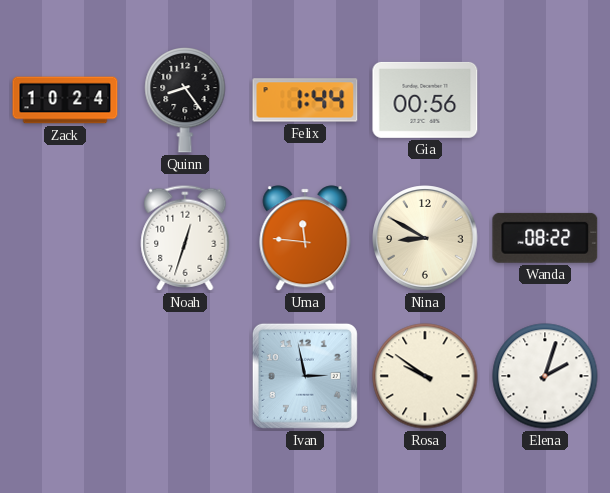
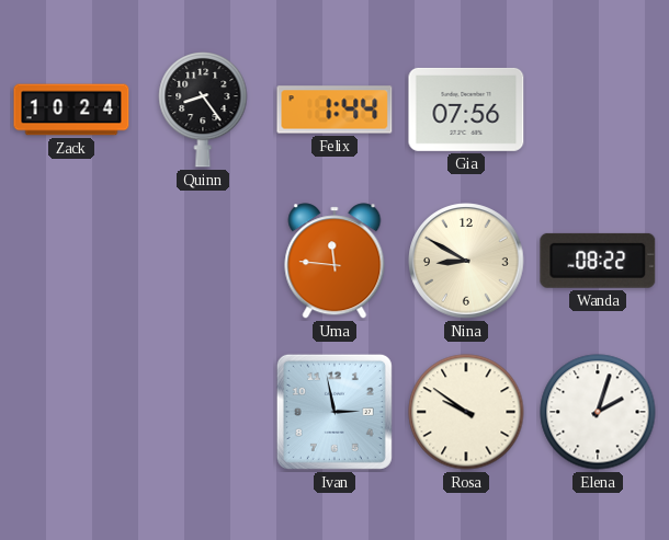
Gia: 00:56 -> 07:56
Noah: 12:33 -> none
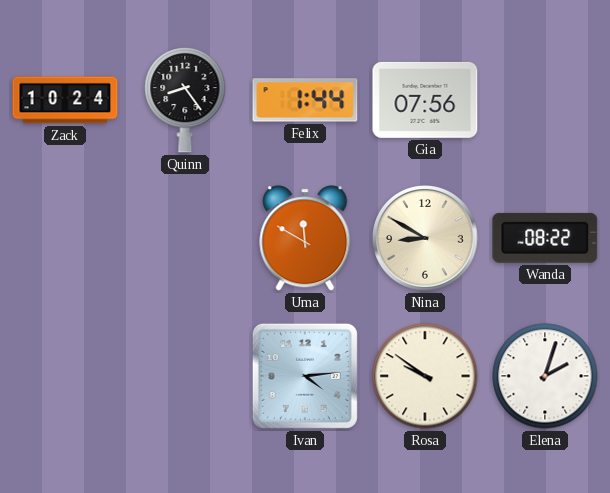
Uma: 11:46 -> 11:50
Ivan: 2:58 -> 4:14
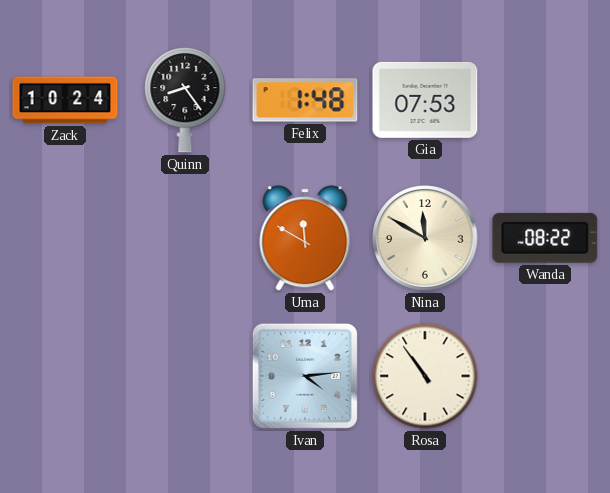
Felix: 1:44 -> 1:48
Gia: 07:56 -> 07:53
Nina: 8:50 -> 11:50
Rosa: 9:51 -> 10:54
Elena: 2:03 -> none
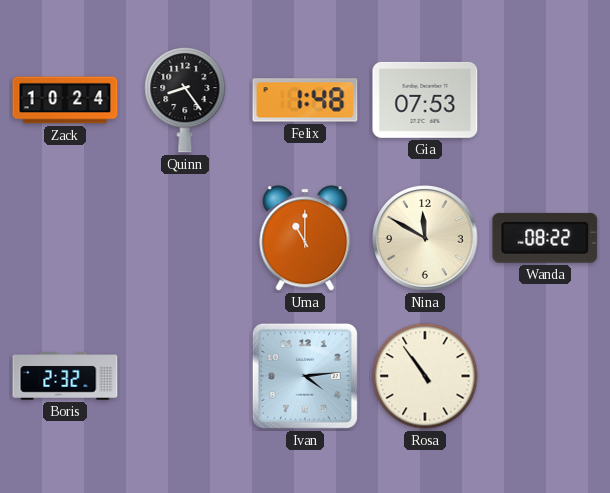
Uma: 11:50 -> 11:00
Boris: none -> 2:32
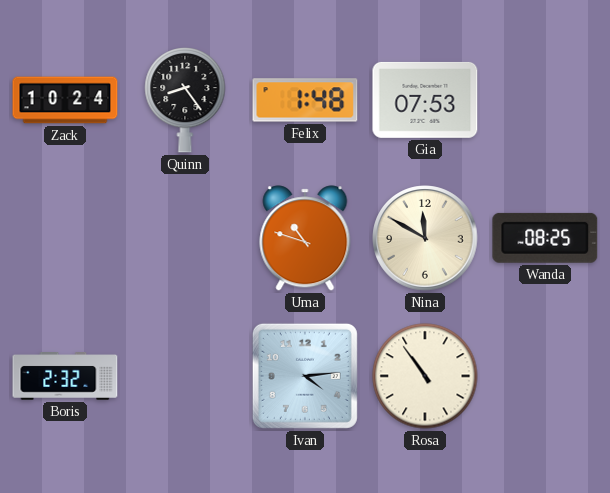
Uma: 11:00 -> 10:48
Wanda: 08:22 -> 08:25
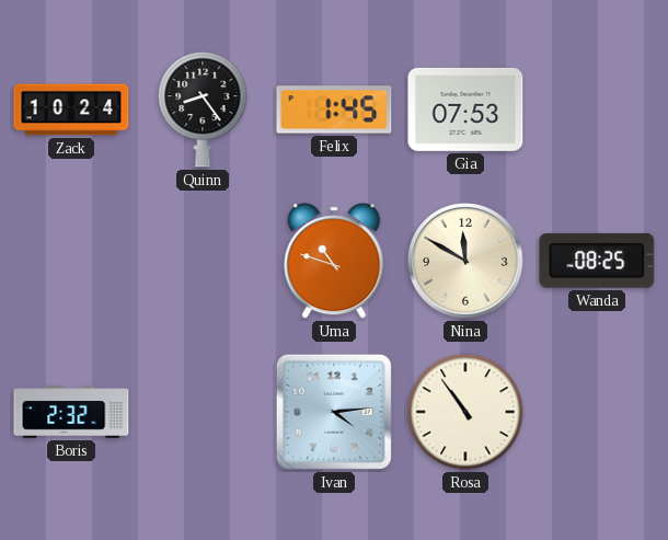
Felix: 1:48 -> 1:45
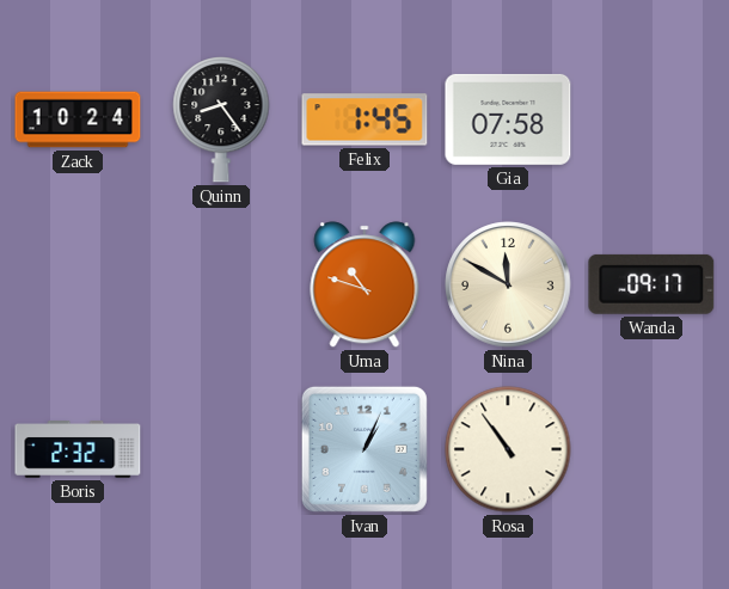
Gia: 07:53 -> 07:58
Wanda: 08:25 -> 09:17
Ivan: 4:14 -> 1:04
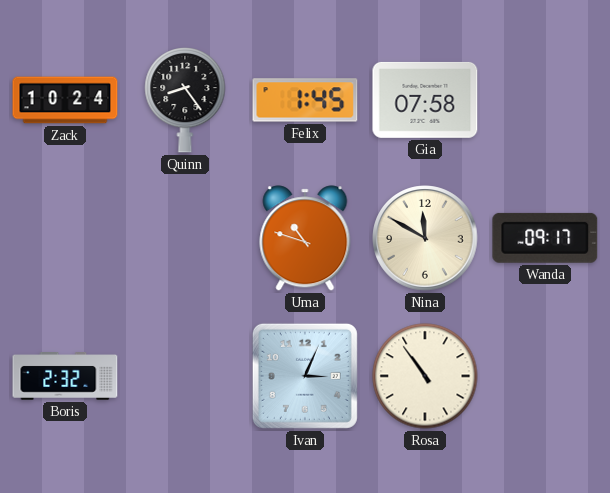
Ivan: 1:04 -> 3:04
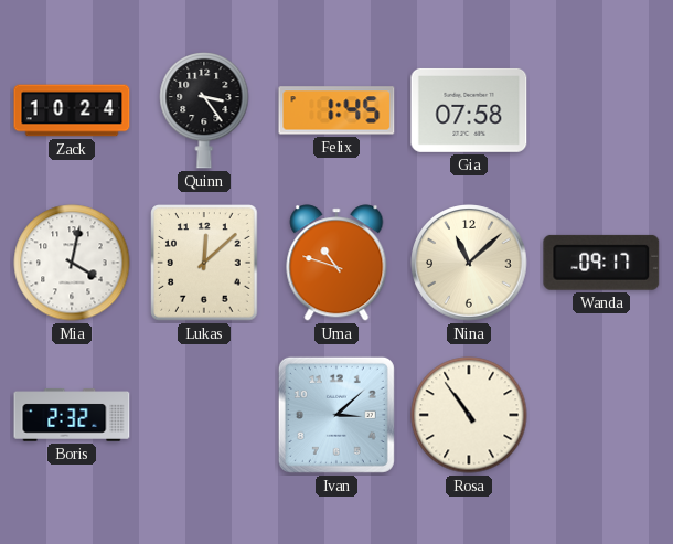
Quinn: 8:24 -> 3:24
Mia: none -> 4:02
Lukas: none -> 12:08
Nina: 11:50 -> 11:08
Ivan: 3:04 -> 3:08
